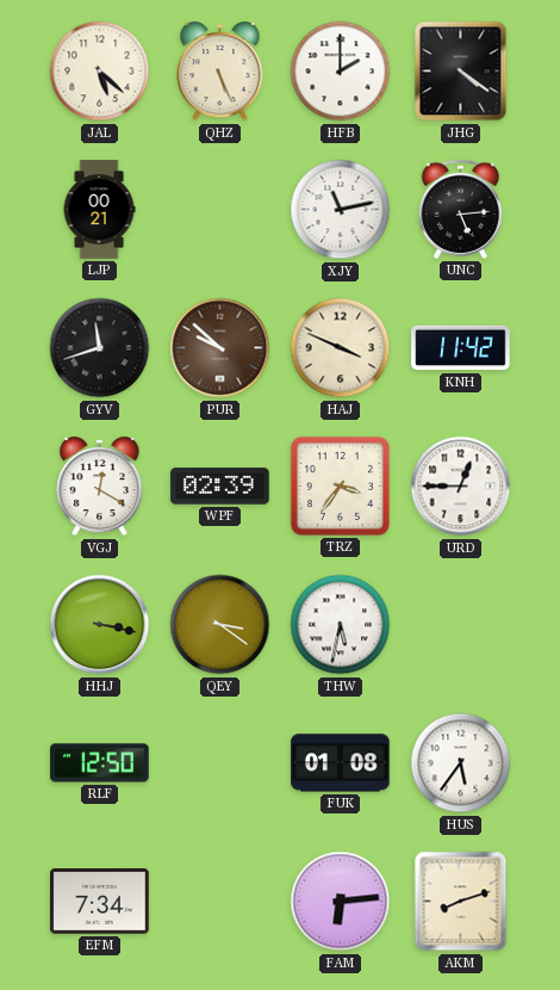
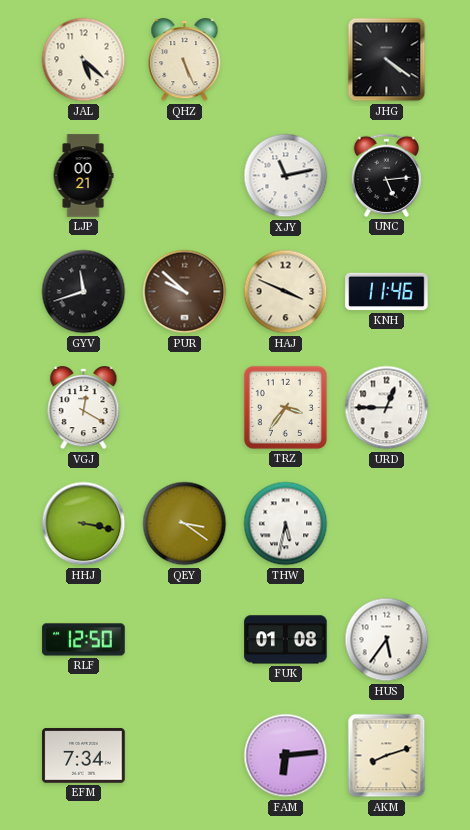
HFB: 2:00 -> none
KNH: 11:42 -> 11:46
WPF: 02:39 -> none
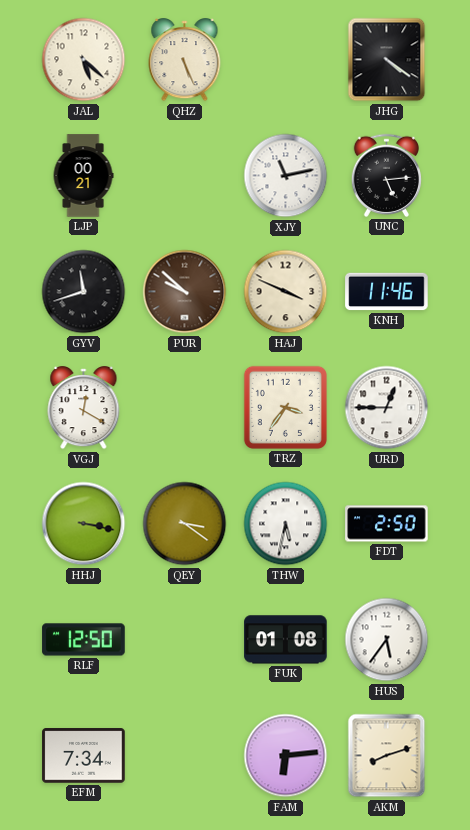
FDT: none -> 2:50
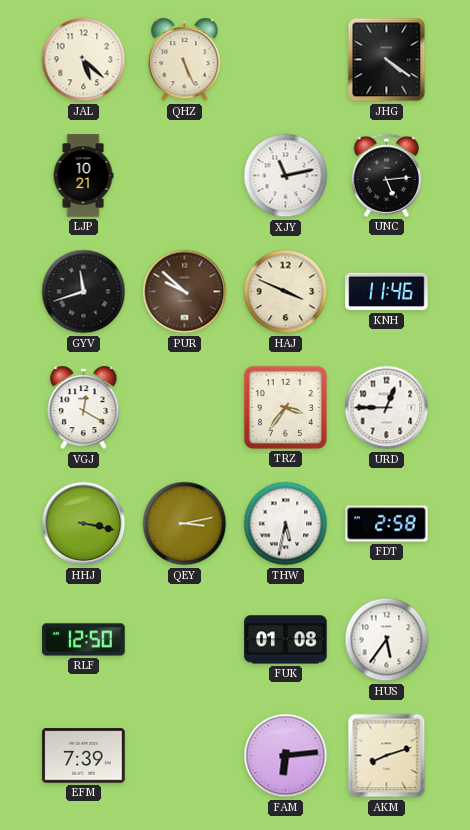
LJP: 00:21 -> 10:21
QEY: 3:21 -> 3:13
FDT: 2:50 -> 2:58
EFM: 7:34 -> 7:39
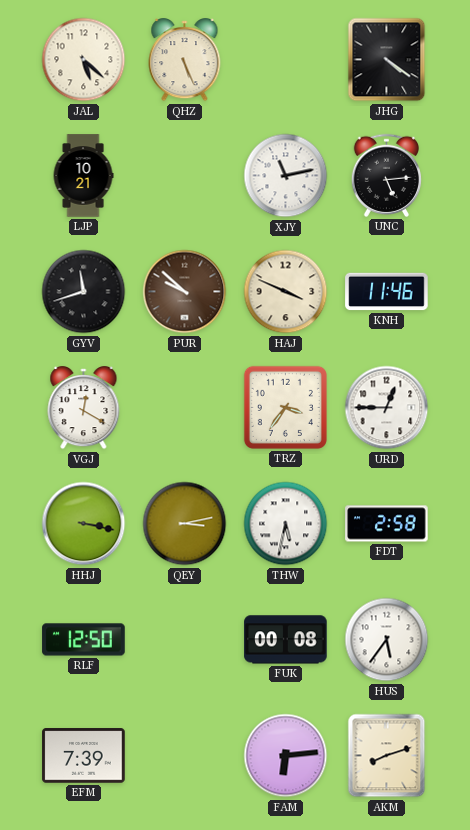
FUK: 01:08 -> 00:08
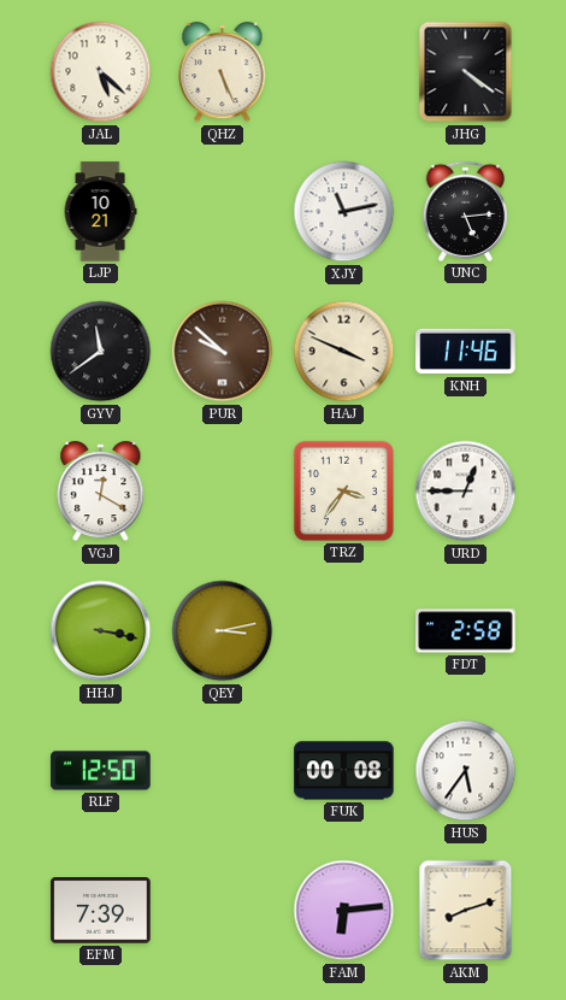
GYV: 11:42 -> 11:39
THW: 5:32 -> none
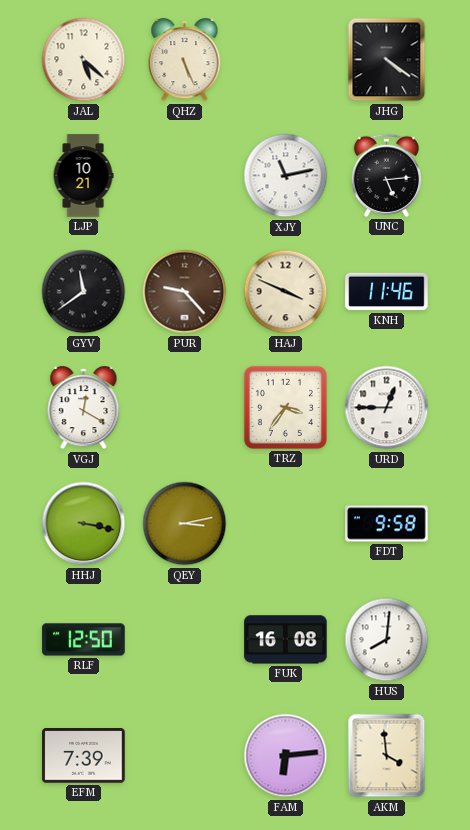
PUR: 9:52 -> 9:23
FDT: 2:58 -> 9:58
FUK: 00:08 -> 16:08
HUS: 5:36 -> 8:01
AKM: 8:12 -> 3:59
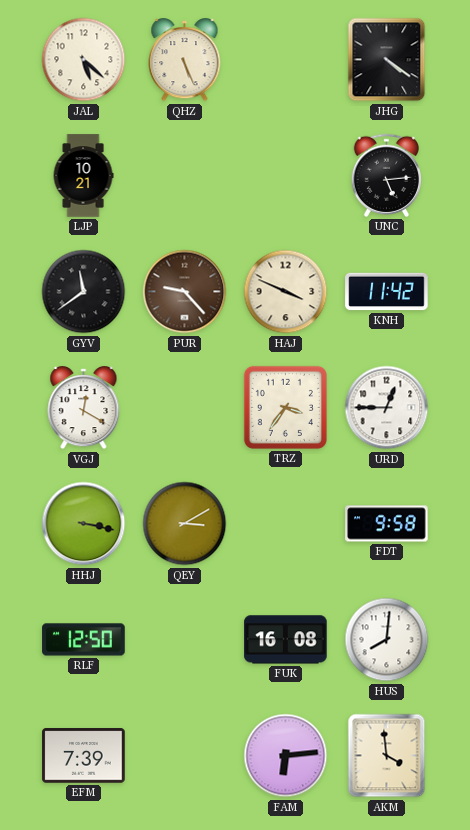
XJY: 11:13 -> none
KNH: 11:46 -> 11:42
QEY: 3:13 -> 3:10
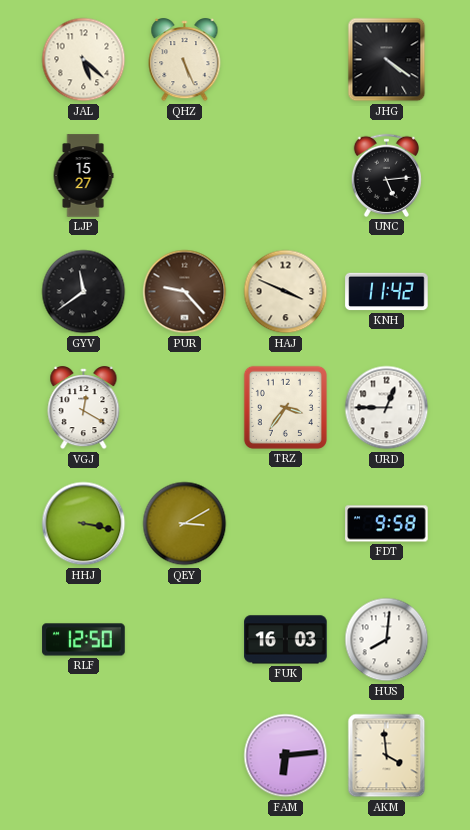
LJP: 10:21 -> 15:27
FUK: 16:08 -> 16:03
EFM: 7:39 -> none
